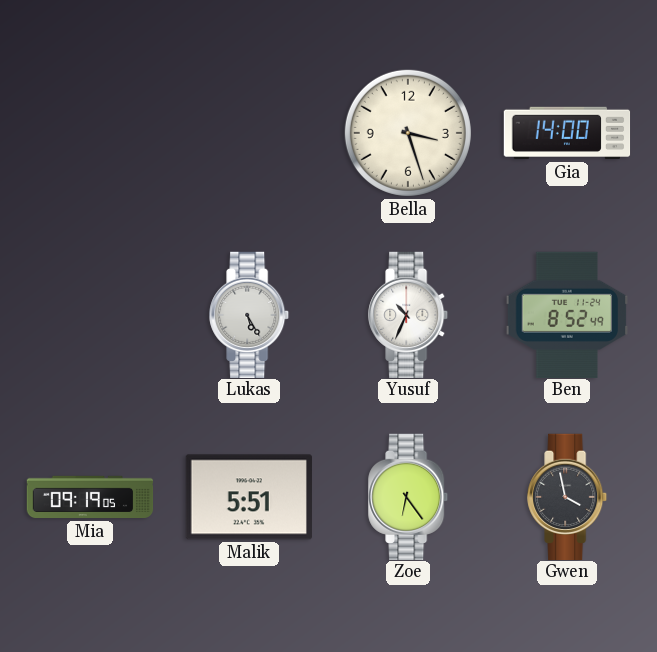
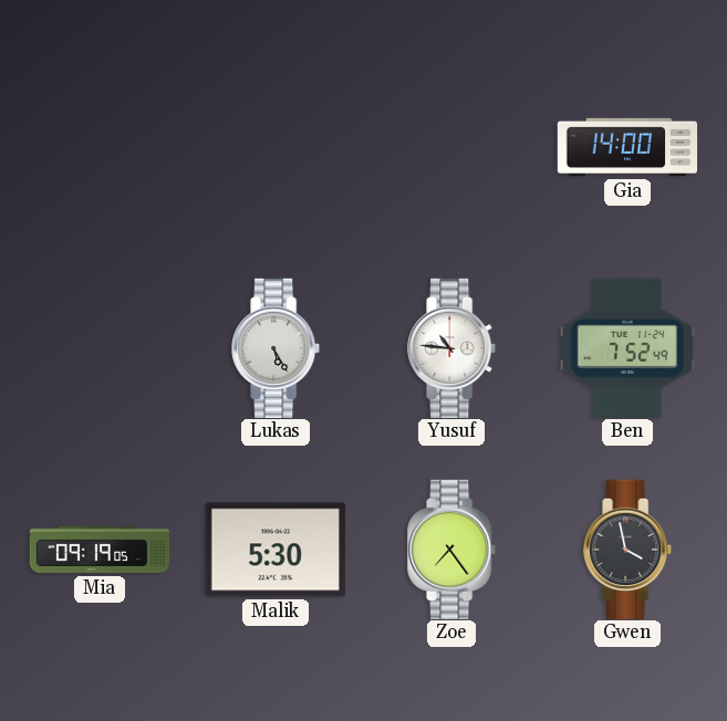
Bella: 3:27 -> none
Yusuf: 10:34 -> 10:46
Ben: 8:52 -> 7:52
Malik: 5:51 -> 5:30
Zoe: 6:24 -> 7:24
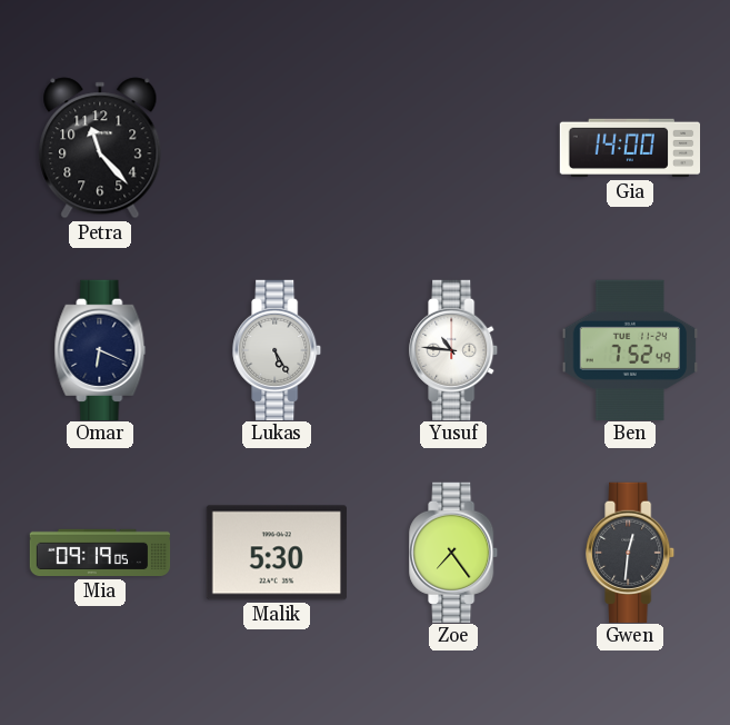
Petra: none -> 11:23
Omar: none -> 6:19
Gwen: 3:58 -> 12:31
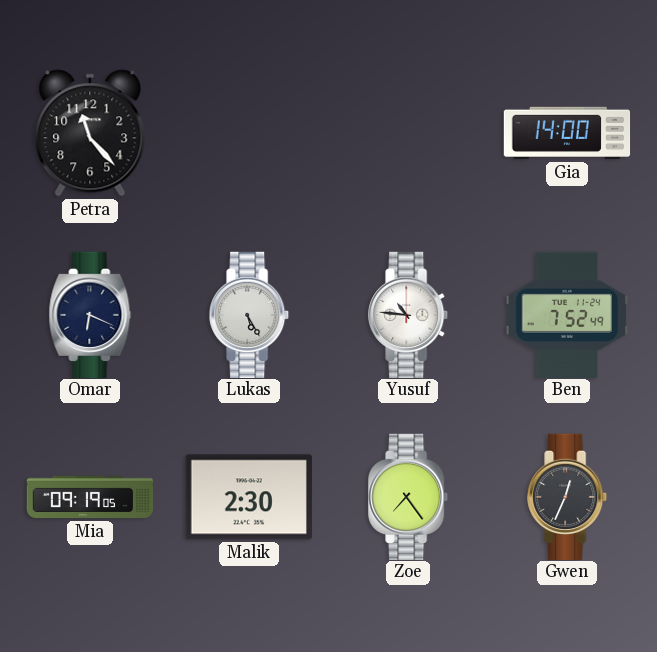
Malik: 5:30 -> 2:30
Gwen: 12:31 -> 12:34
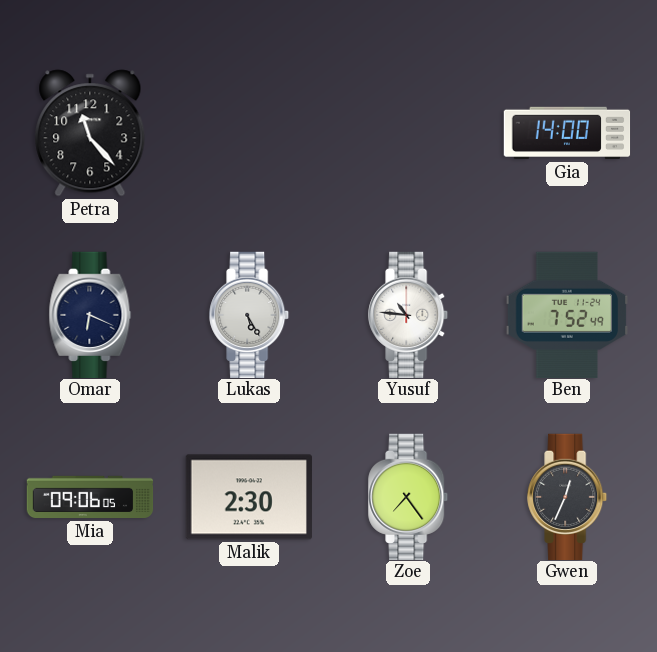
Mia: 09:19 -> 09:06
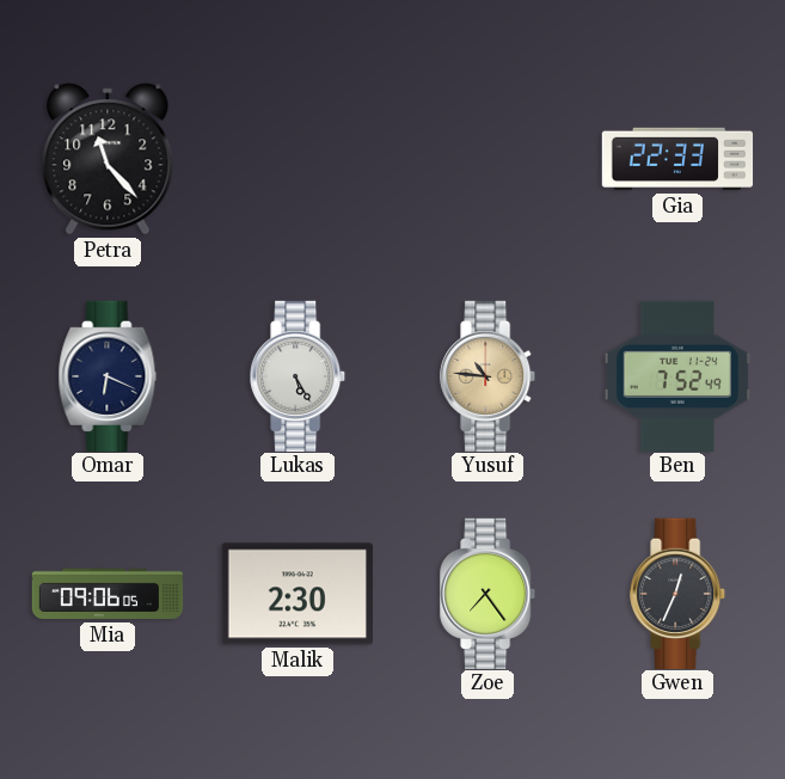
Gia: 14:00 -> 22:33
Yusuf dial: white -> champagne
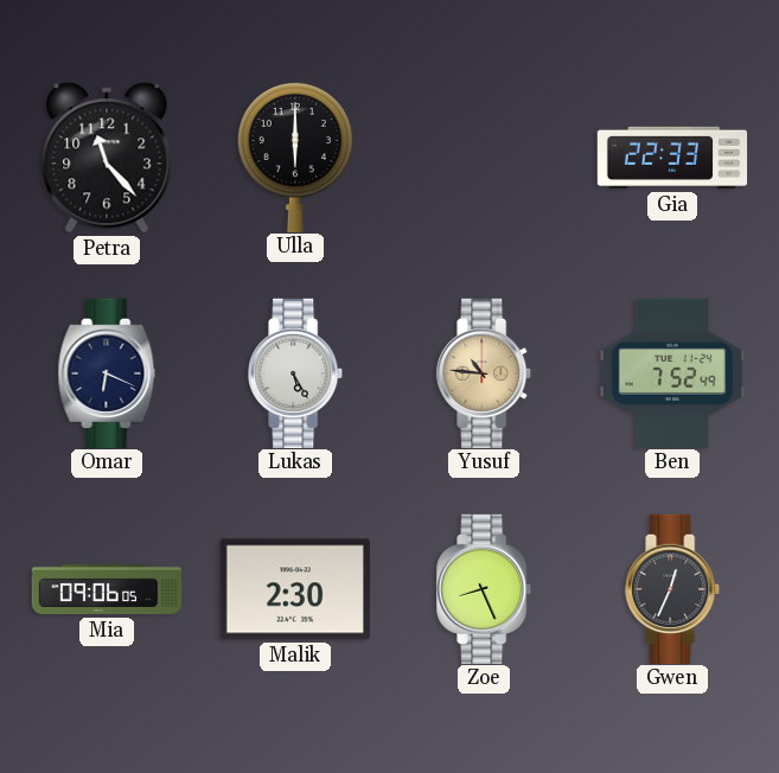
Ulla: none -> 6:00
Zoe: 7:24 -> 8:26
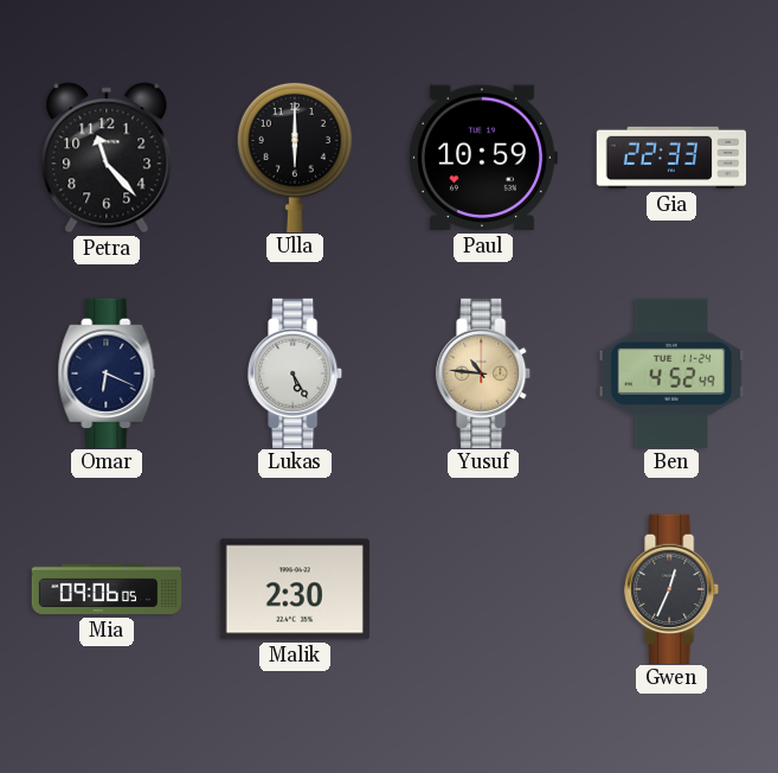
Paul: none -> 10:59
Ben: 7:52 -> 4:52
Zoe: 8:26 -> none
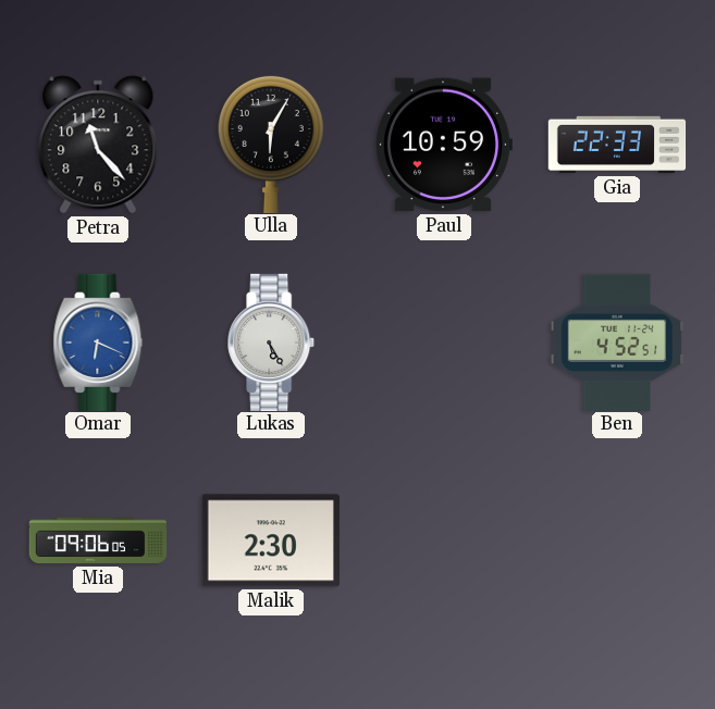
Ulla: 6:00 -> 6:05
Omar dial: navy -> blue
Yusuf: 10:46 -> none
Ben: 4:52:49 -> 4:52:51
Gwen: 12:34 -> none
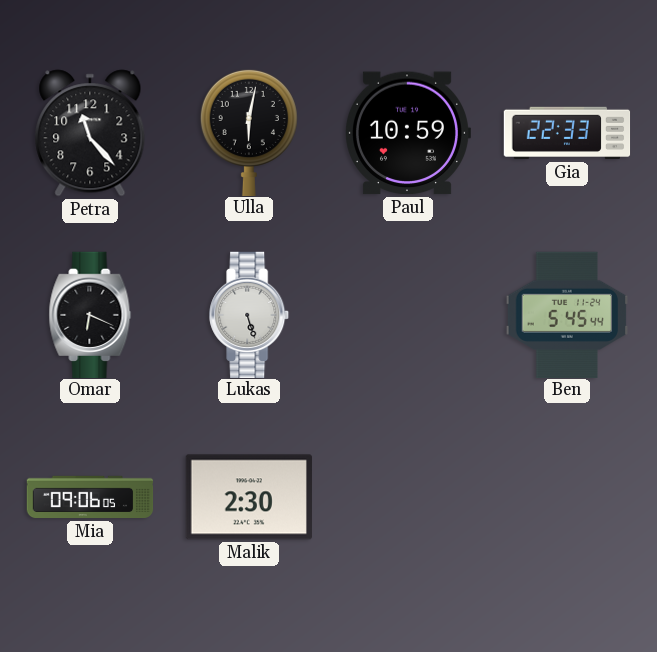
Ulla: 6:05 -> 6:02
Omar dial: blue -> black
Lukas: 5:25 -> 5:27
Ben: 4:52 -> 5:45
